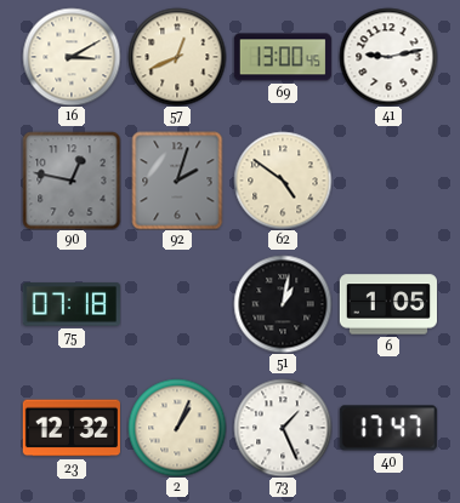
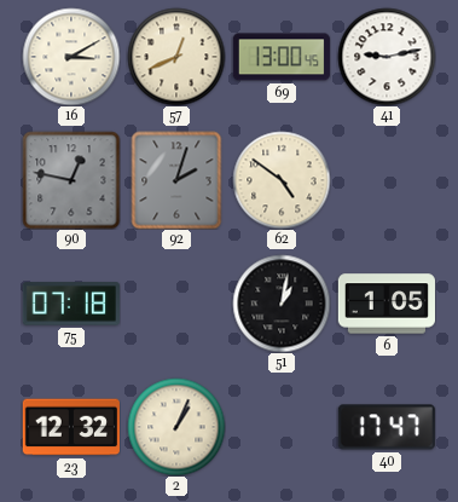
73: 1:26 -> none
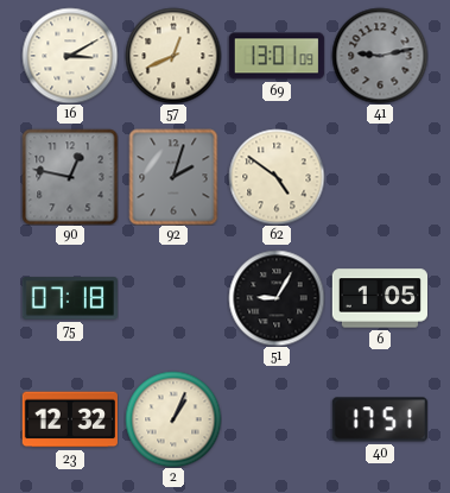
69: 13:00 -> 13:01
41 dial: white -> grey
51: 1:02 -> 9:05
40: 17:47 -> 17:51
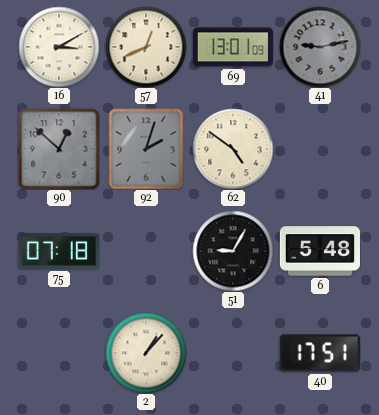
90: 12:47 -> 12:52
6: 1:05 -> 5:48
23: 12:32 -> none
2: 1:04 -> 1:07
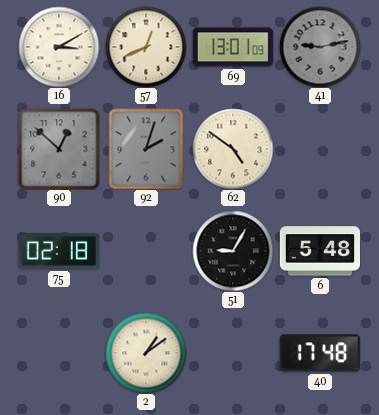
75: 07:18 -> 02:18
2: 1:07 -> 1:09
40: 17:51 -> 17:48
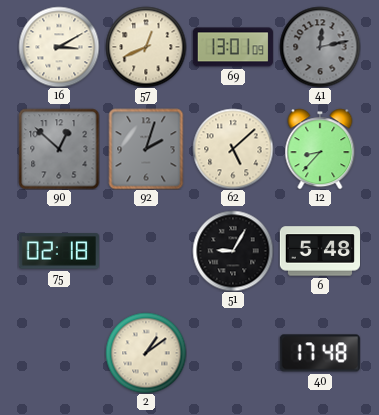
41: 9:13 -> 12:13
62: 4:51 -> 5:08
12: none -> 8:37
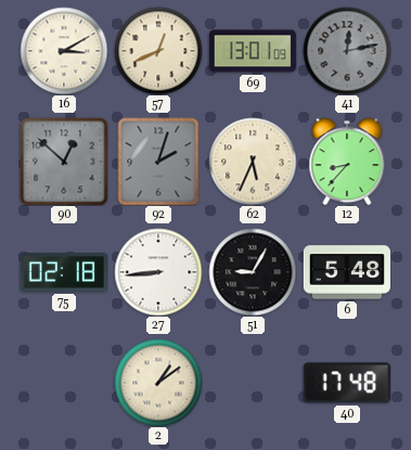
62: 5:08 -> 5:34
27: none -> 8:44
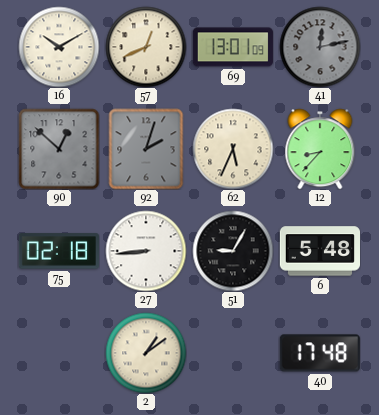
16: 3:10 -> 10:10
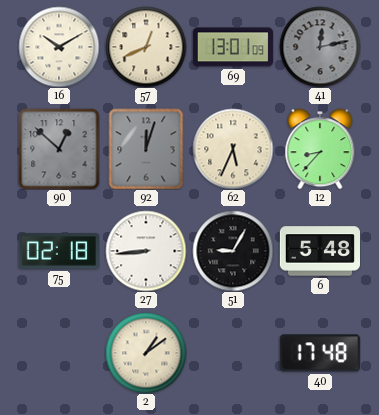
92: 2:03 -> 12:03
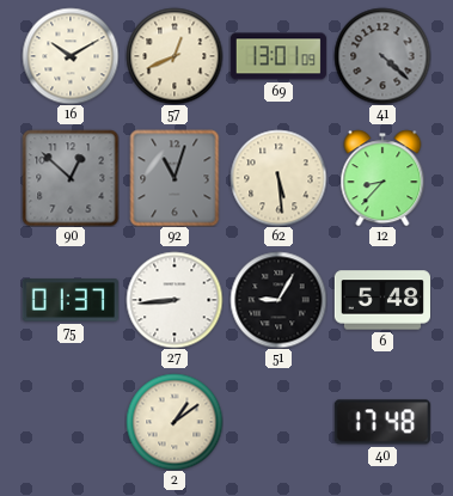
41: 12:13 -> 4:22
92: 12:03 -> 11:03
62: 5:34 -> 5:29
75: 02:18 -> 01:37
